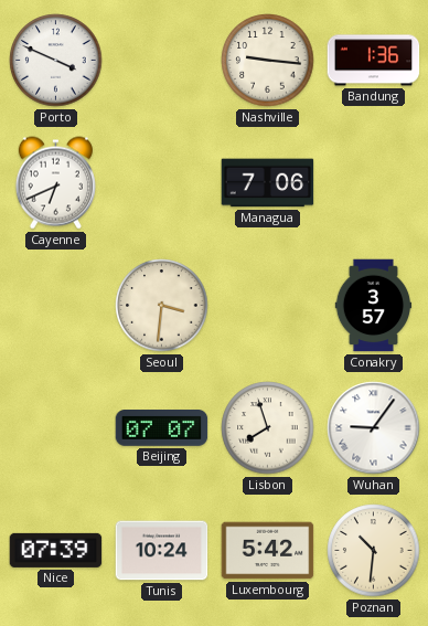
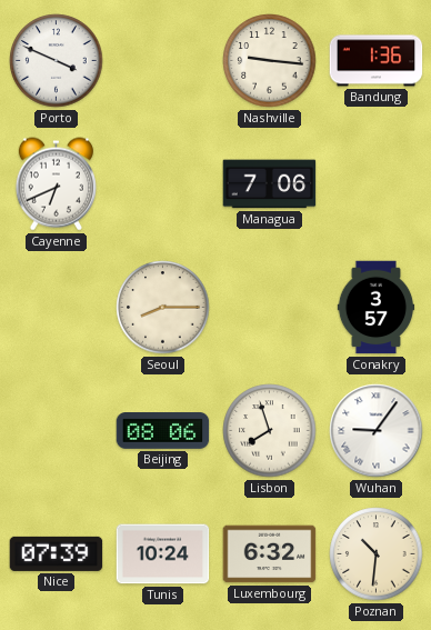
Seoul: 3:31 -> 8:15
Beijing: 07:07 -> 08:06
Luxembourg: 5:42 -> 6:32
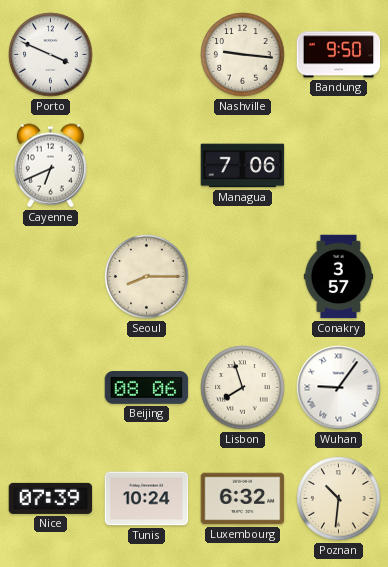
Bandung: 1:36 -> 9:50
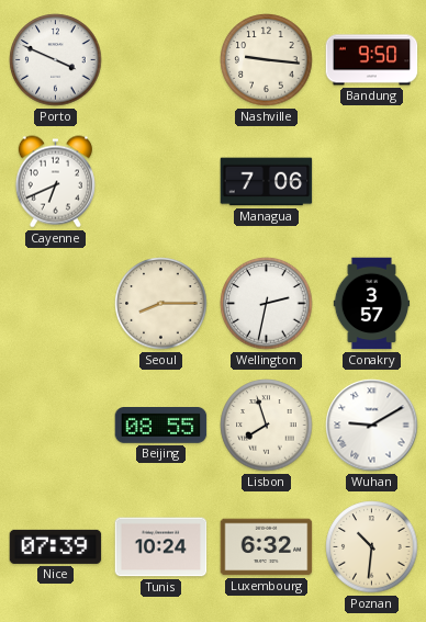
Wellington: none -> 2:32
Beijing: 08:06 -> 08:55
Wuhan: 9:06 -> 9:10
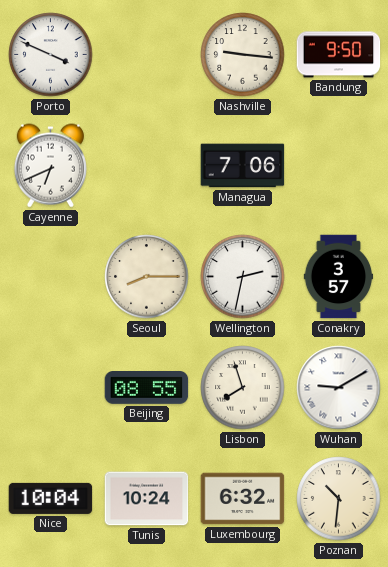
Nice: 07:39 -> 10:04
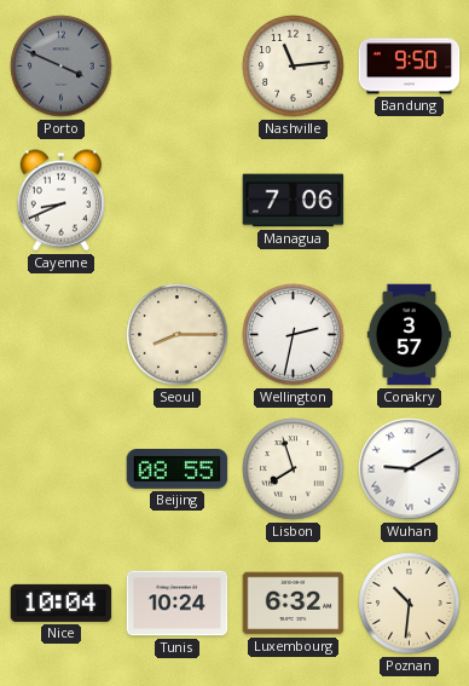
Porto dial: white -> grey
Nashville: 9:16 -> 11:14
Cayenne: 6:41 -> 8:41
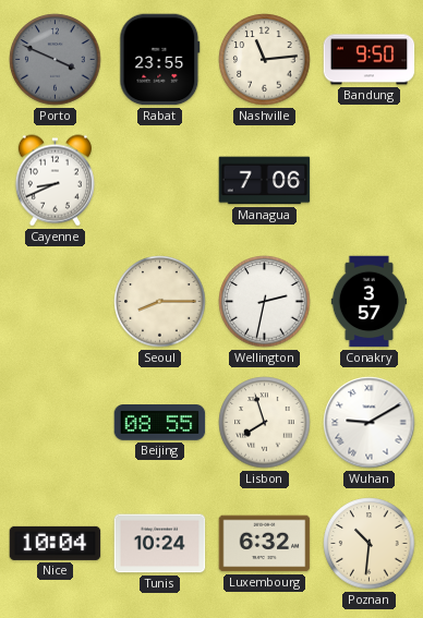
Rabat: none -> 23:55
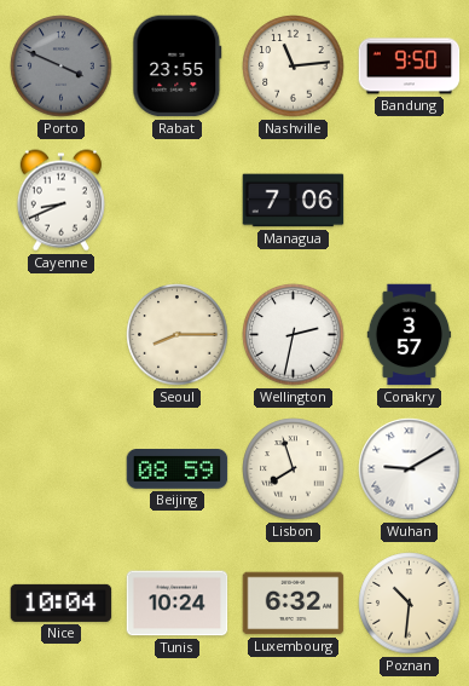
Beijing: 08:55 -> 08:59
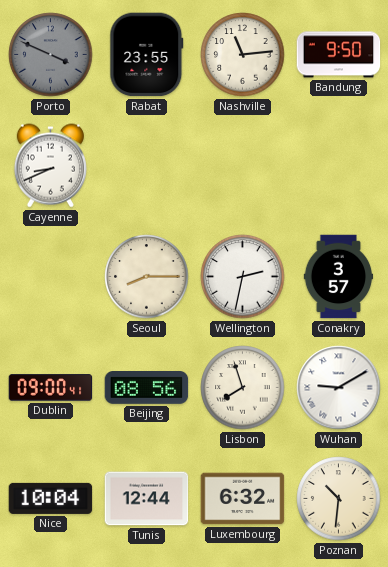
Managua: 7:06 -> none
Dublin: none -> 09:00
Beijing: 08:59 -> 08:56
Tunis: 10:24 -> 12:44
